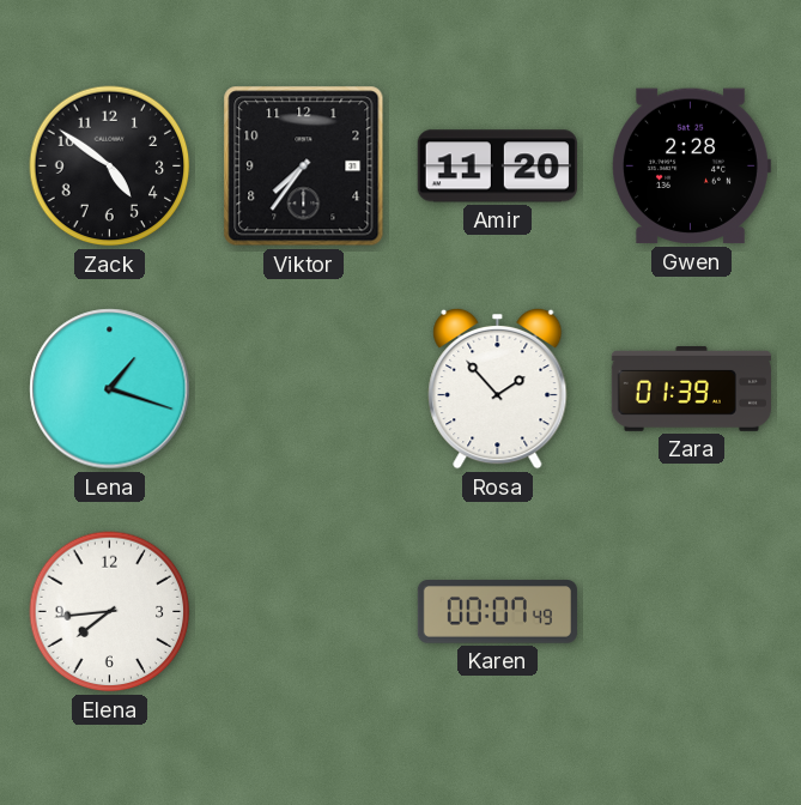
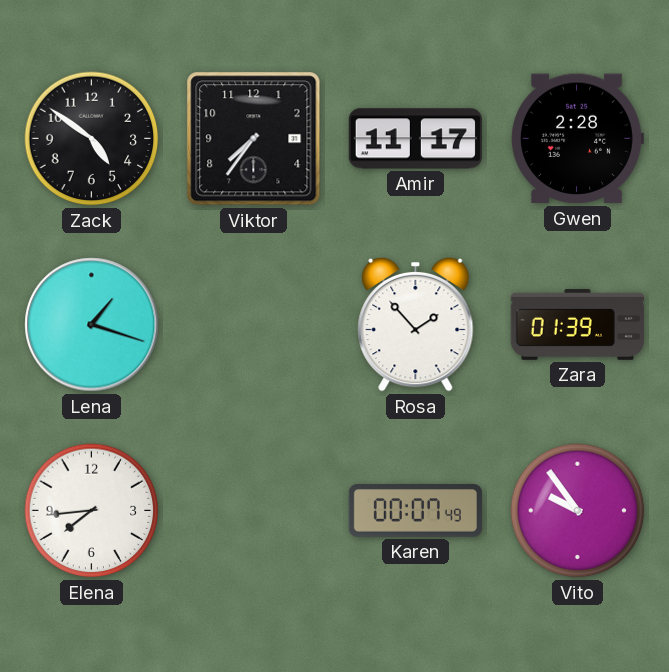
Amir: 11:20 -> 11:17
Vito: none -> 9:54
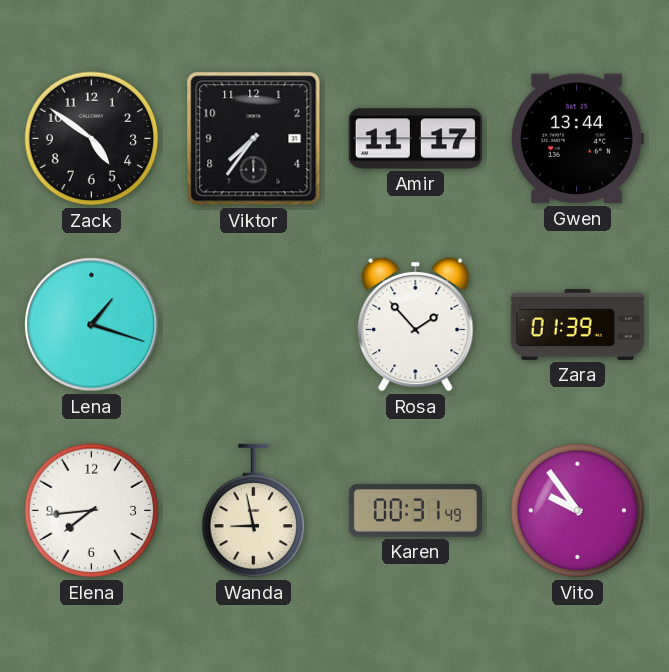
Gwen: 2:28 -> 13:44
Wanda: none -> 8:58
Karen: 00:07 -> 00:31
